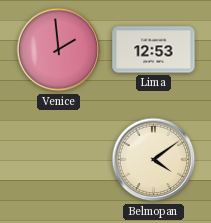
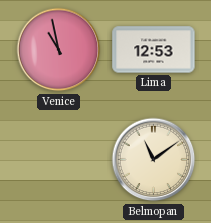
Venice: 1:59 -> 10:58
Belmopan: 4:09 -> 11:09
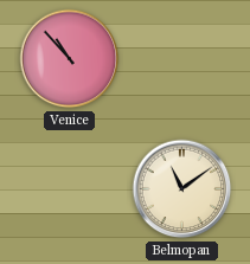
Venice: 10:58 -> 10:53
Lima: 12:53 -> none
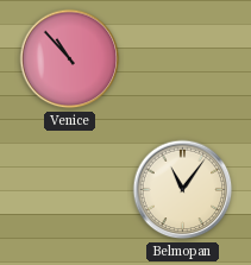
Belmopan: 11:09 -> 11:06
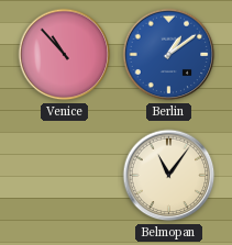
Berlin: none -> 1:09
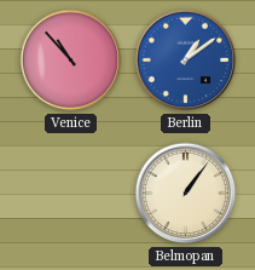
Belmopan: 11:06 -> 1:06
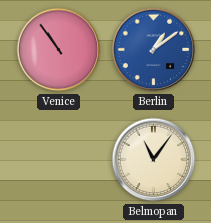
Venice: 10:53 -> 10:54
Belmopan: 1:06 -> 11:06
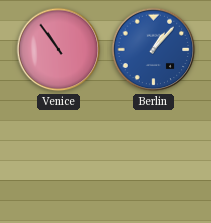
Berlin: 1:09 -> 1:07
Belmopan: 11:06 -> none
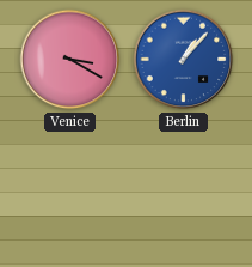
Venice: 10:54 -> 3:20
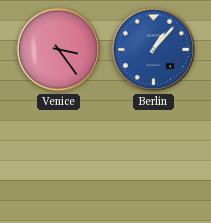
Venice: 3:20 -> 3:24
